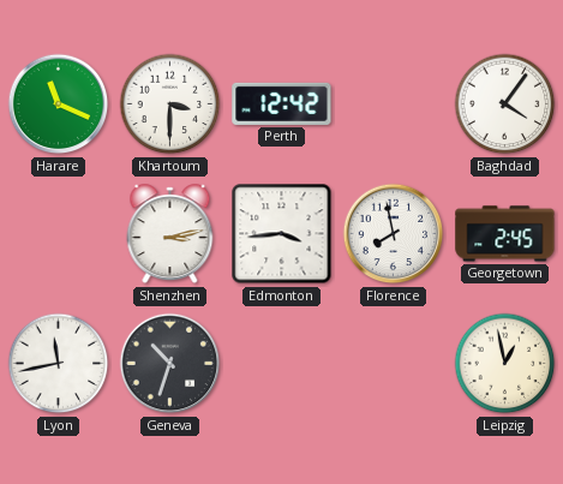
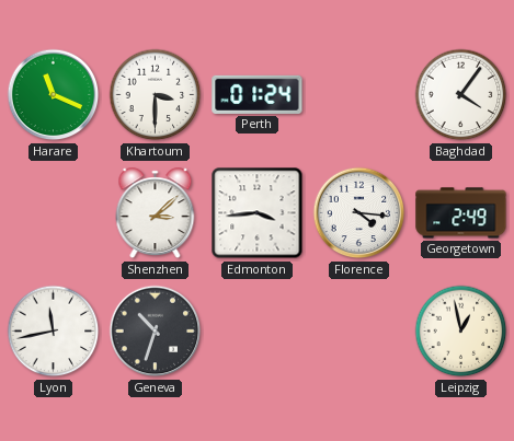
Perth: 12:42 -> 01:24
Shenzhen: 3:13 -> 3:08
Florence: 7:58 -> 4:16
Georgetown: 2:45 -> 2:49
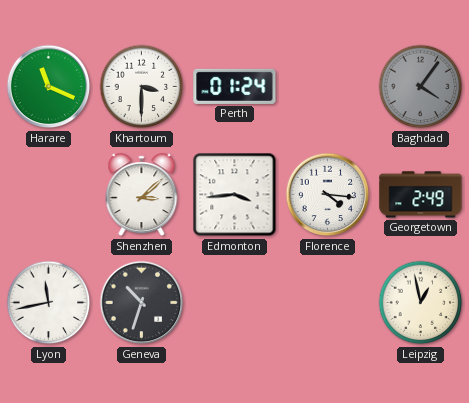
Baghdad dial: white -> grey
